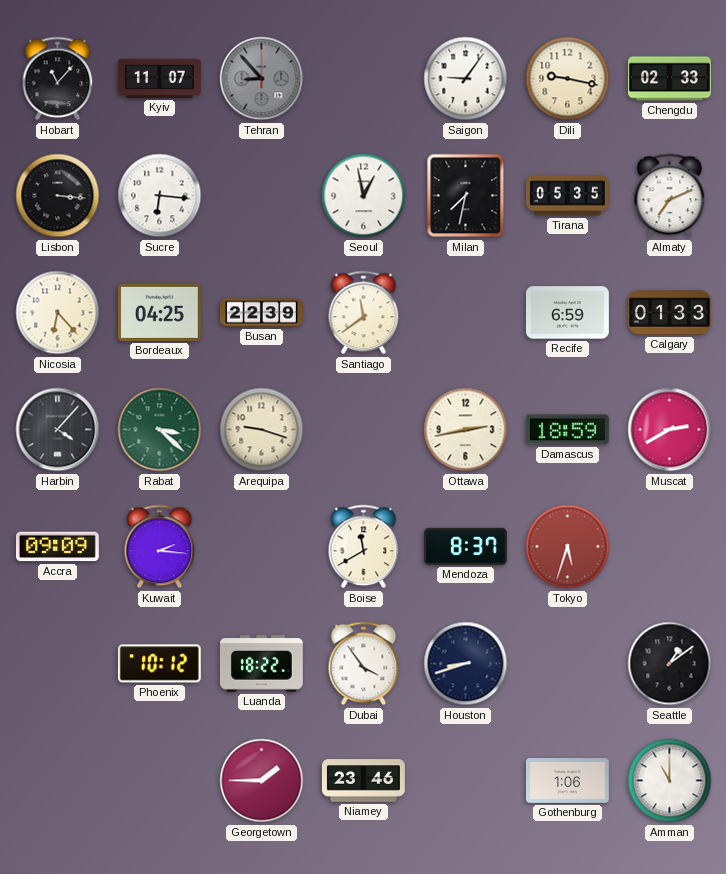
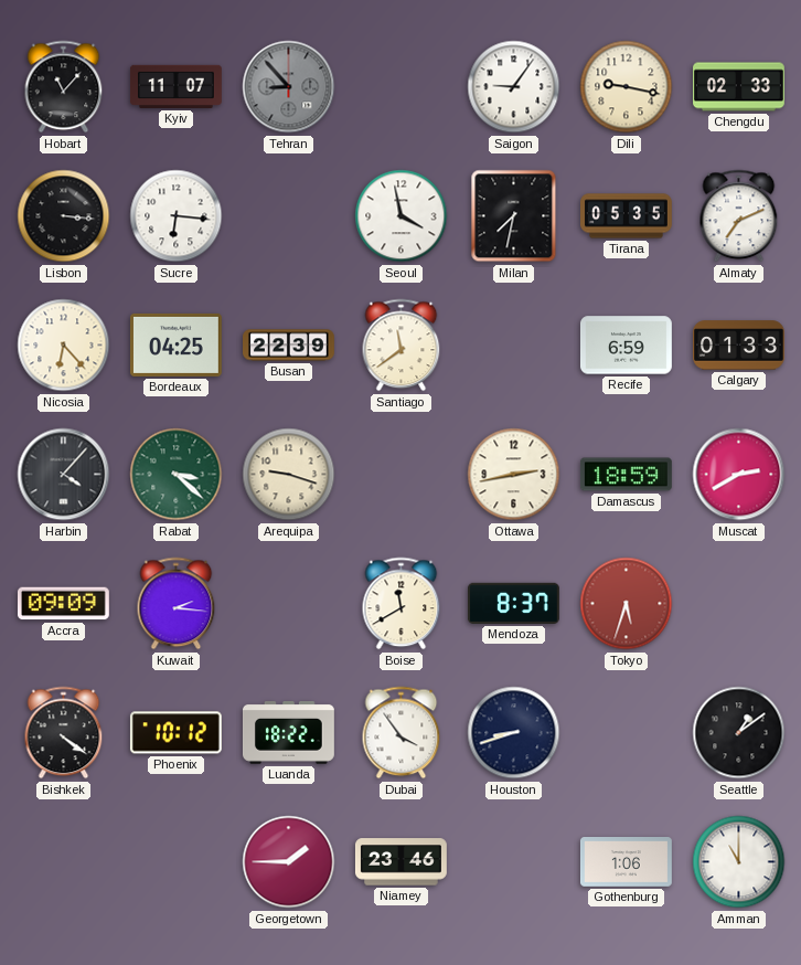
Seoul: 12:58 -> 3:58
Bishkek: none -> 4:21
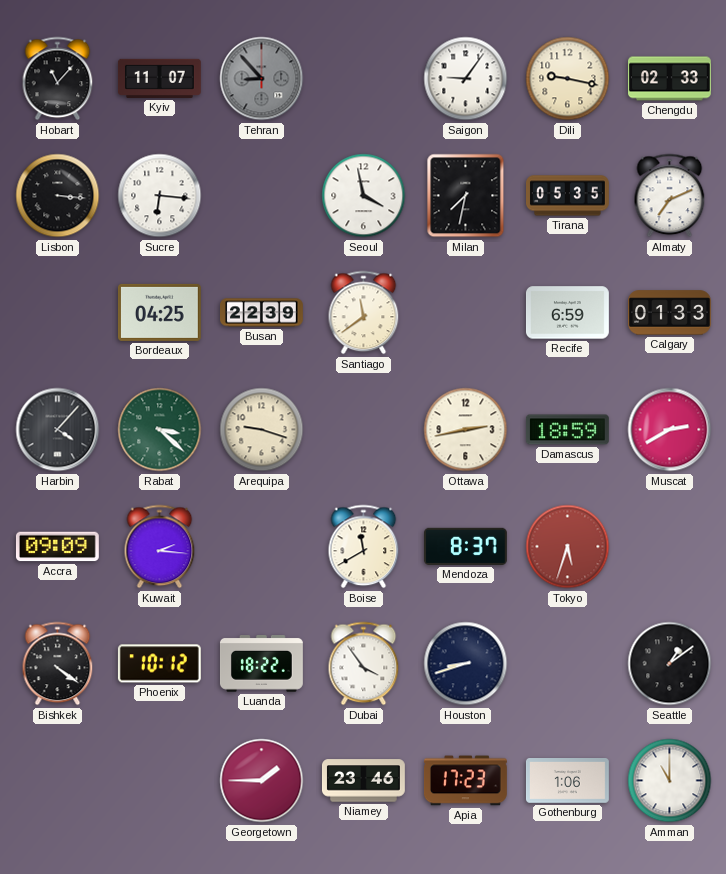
Nicosia: 6:23 -> none
Apia: none -> 17:23
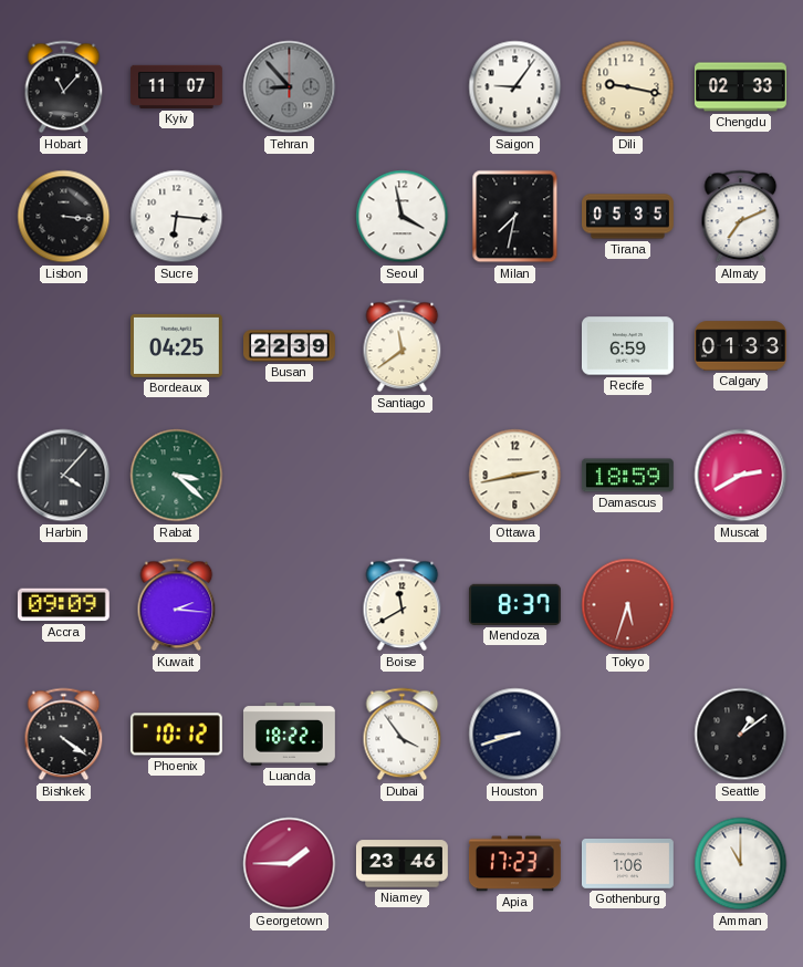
Arequipa: 9:18 -> none
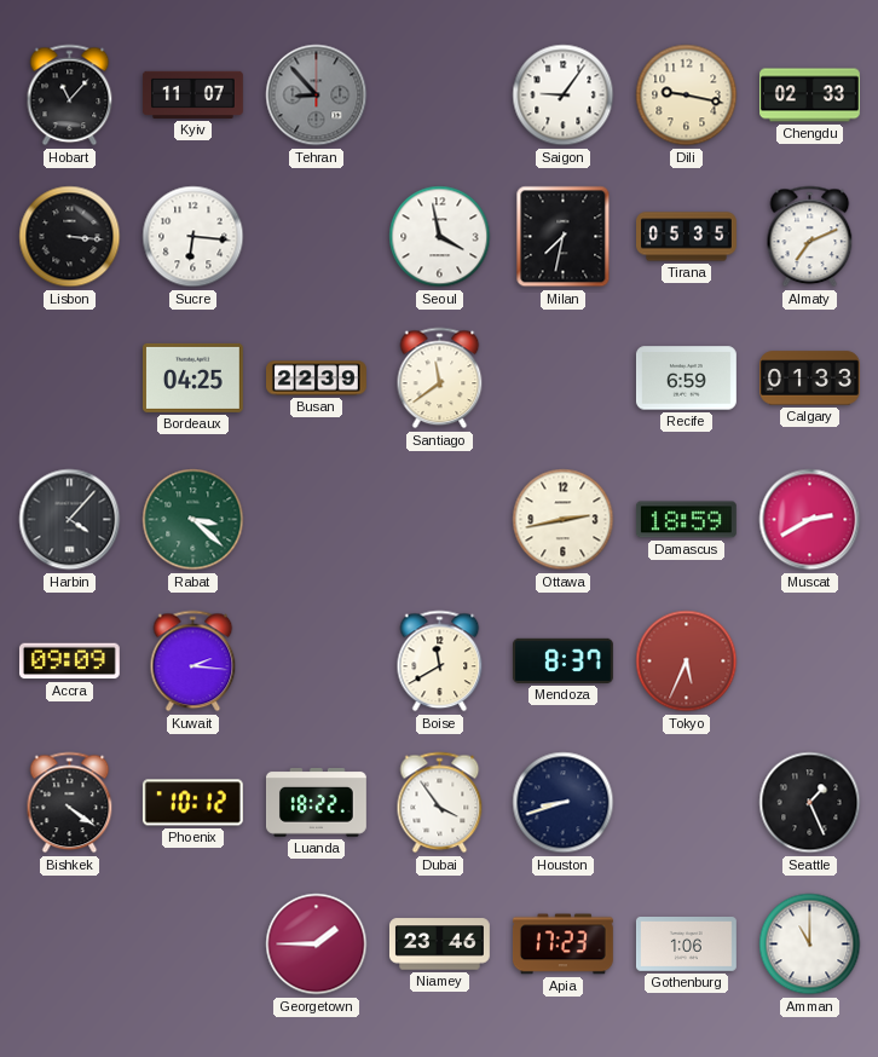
Tokyo: 5:33 -> 5:34
Seattle: 1:09 -> 1:26
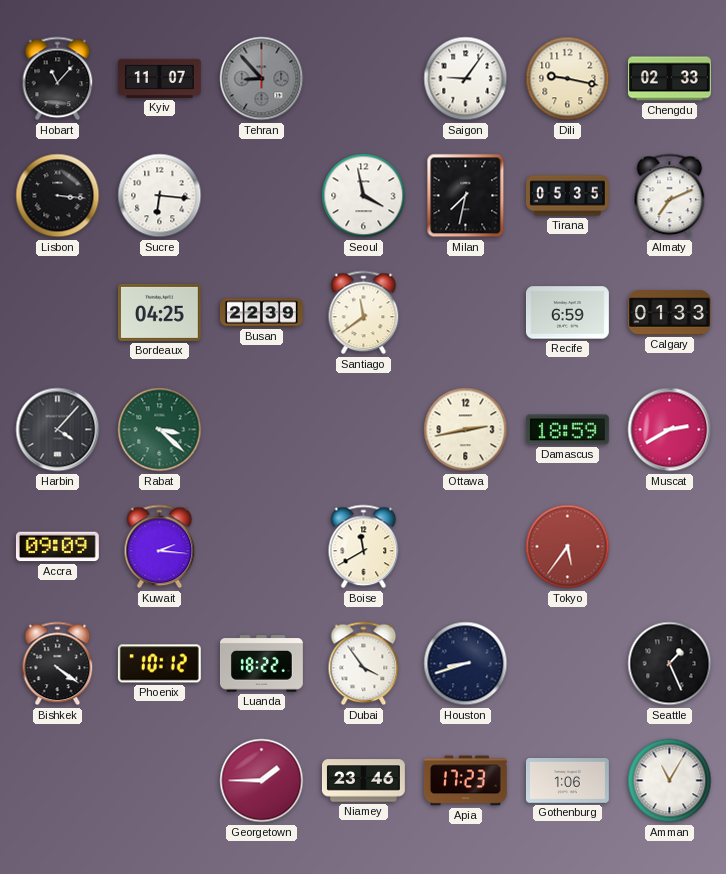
Mendoza: 8:37 -> none
Tokyo: 5:34 -> 5:36
Amman: 11:00 -> 11:05
